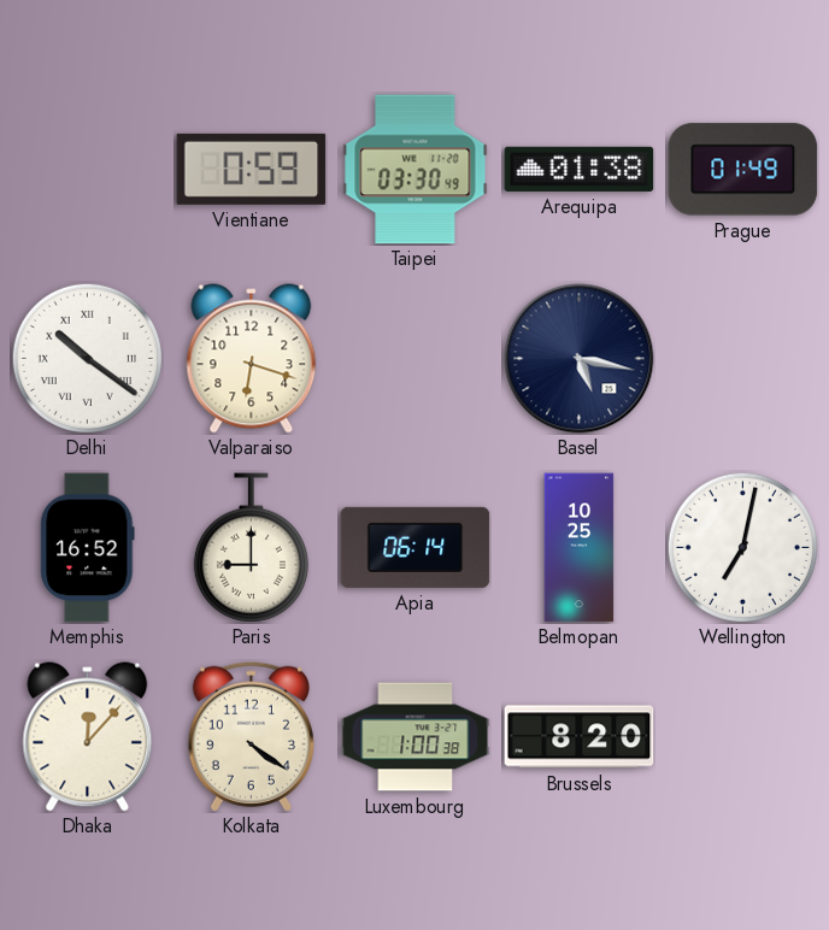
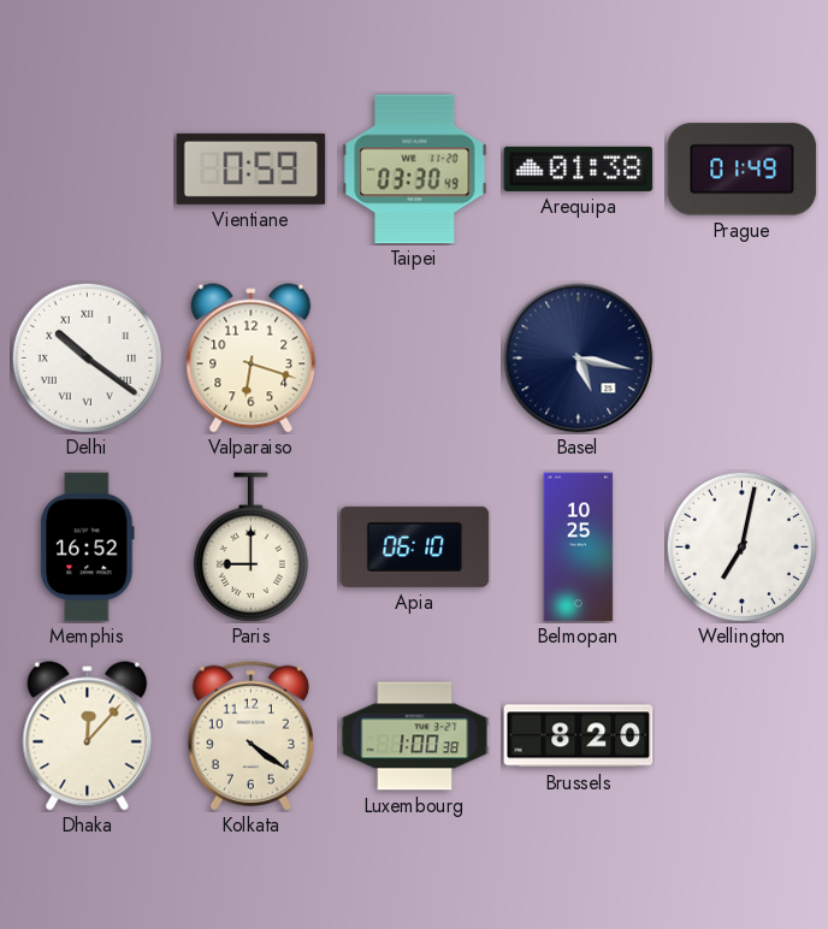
Apia: 06:14 -> 06:10
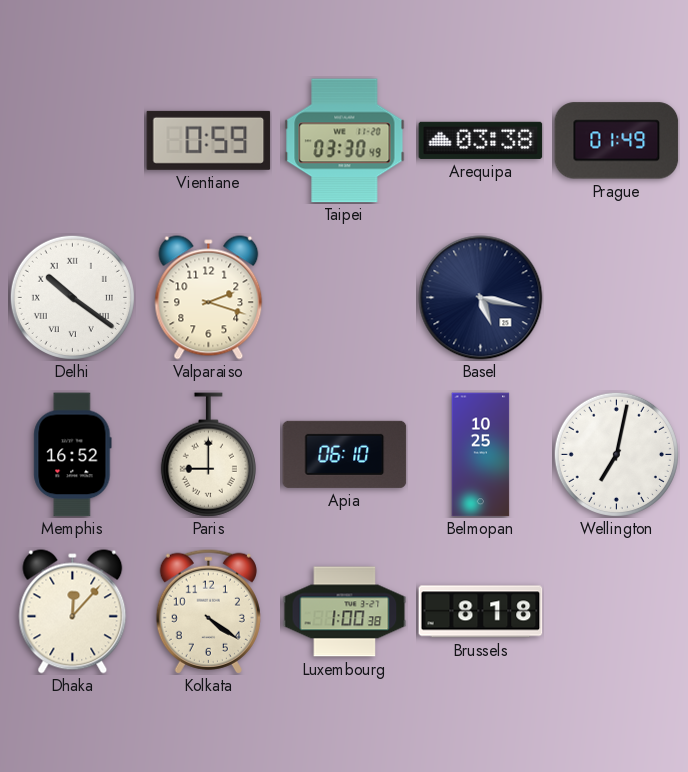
Arequipa: 01:38 -> 03:38
Valparaiso: 6:18 -> 2:18
Brussels: 8:20 -> 8:18
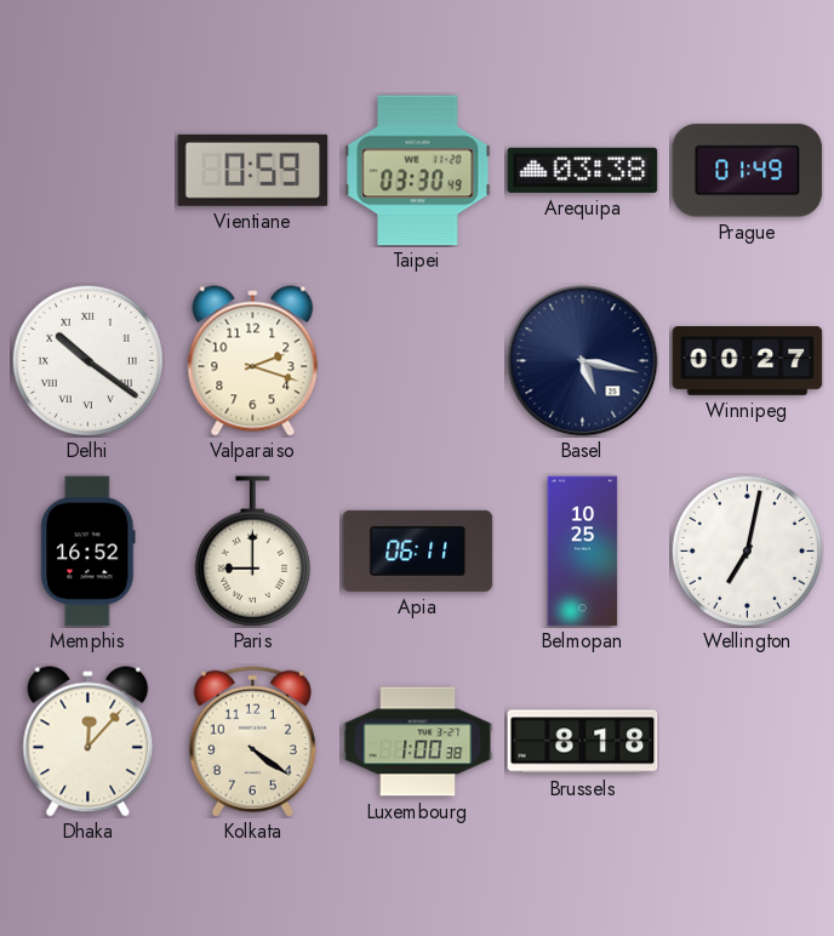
Winnipeg: none -> 00:27
Apia: 06:10 -> 06:11
